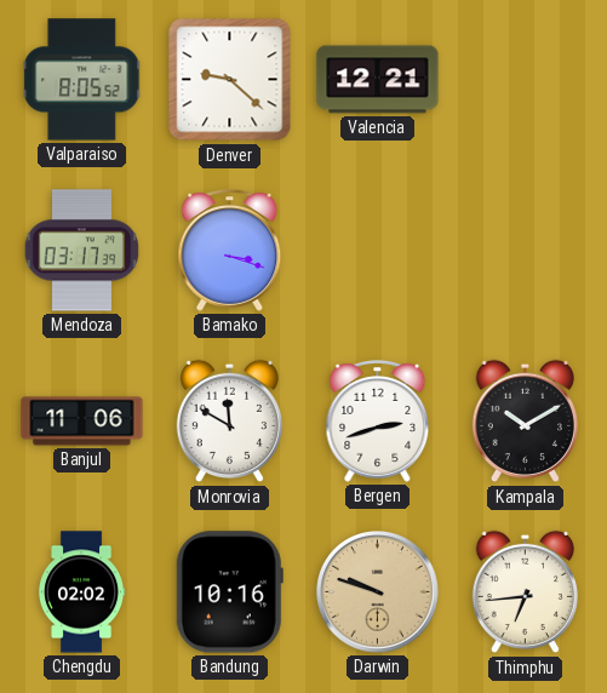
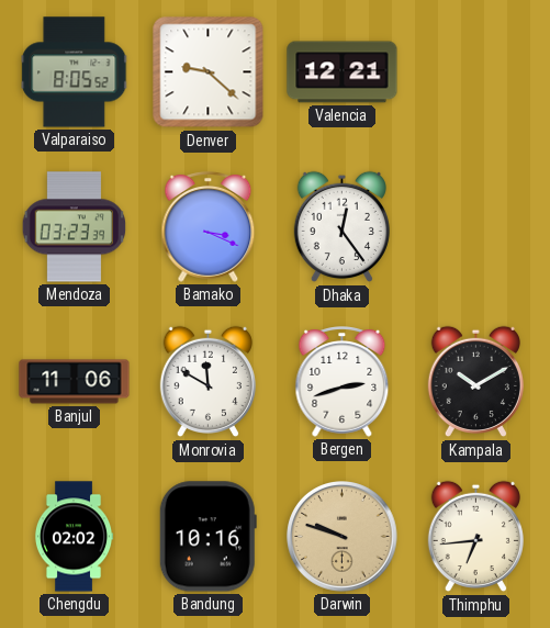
Mendoza: 03:17 -> 03:23
Bamako: 3:18 -> 3:19
Dhaka: none -> 12:24
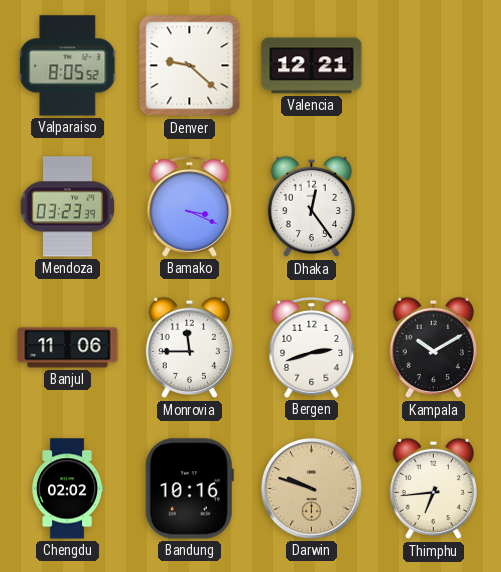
Monrovia: 11:50 -> 11:45
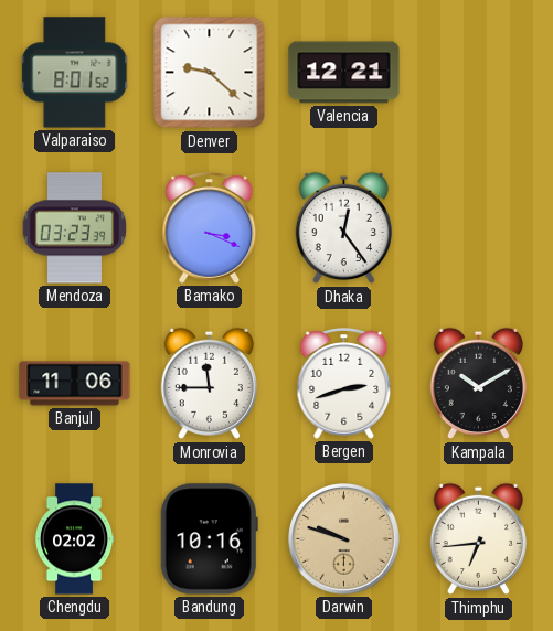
Valparaiso: 8:05 -> 8:01
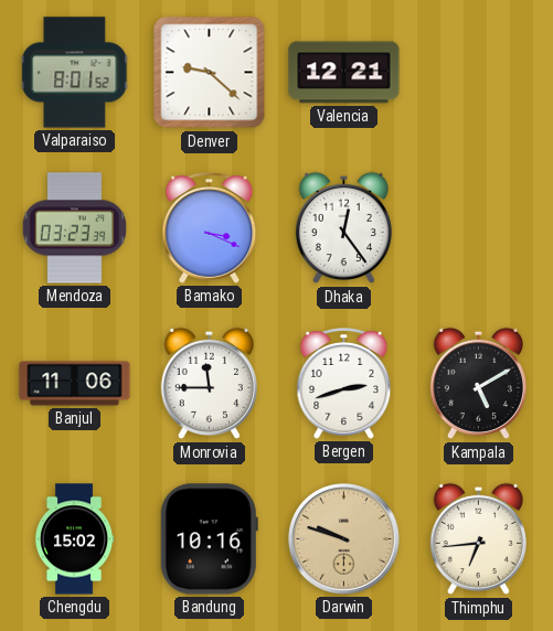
Kampala: 10:10 -> 5:10
Chengdu: 02:02 -> 15:02
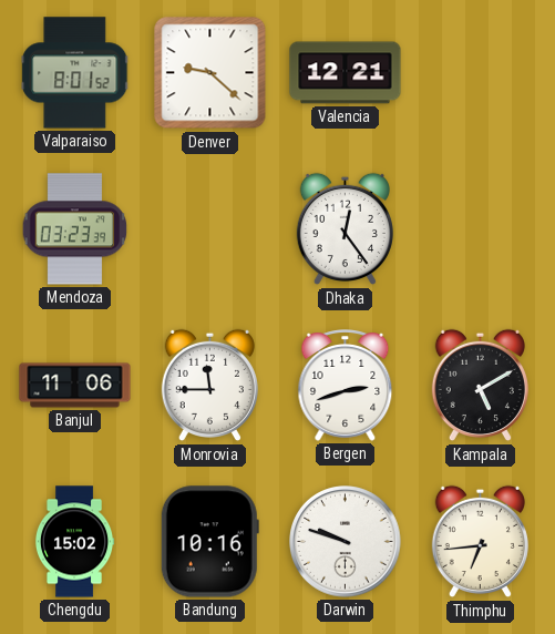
Bamako: 3:19 -> none
Darwin dial: champagne -> white
